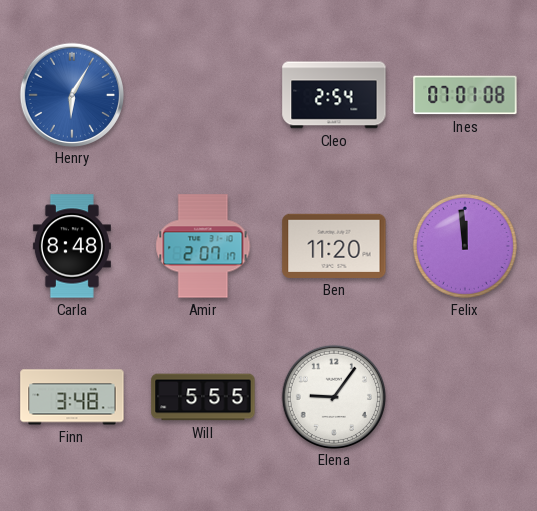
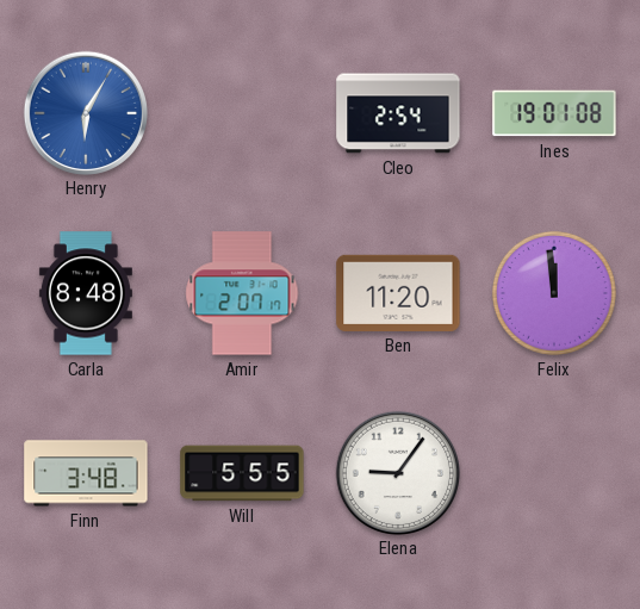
Ines: 07:01 -> 19:01
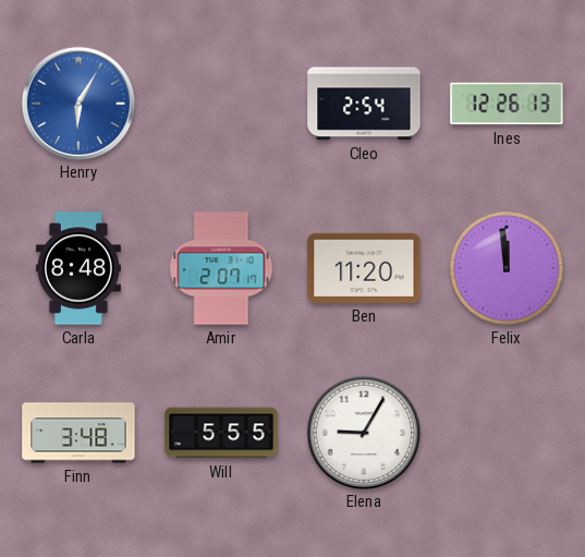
Ines: 19:01 -> 12:26
Elena: 9:06 -> 9:05
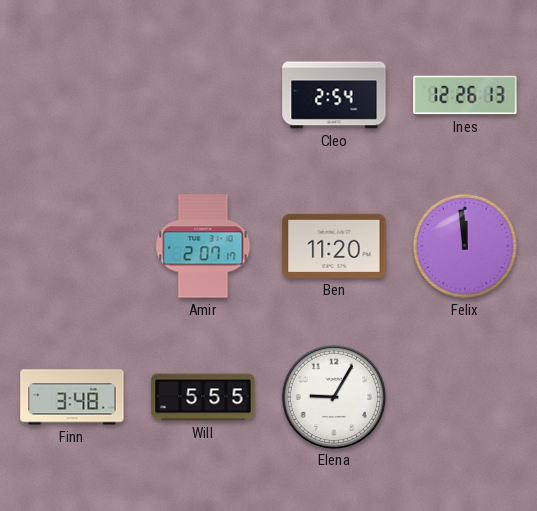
Henry: 6:05 -> none
Carla: 8:48 -> none
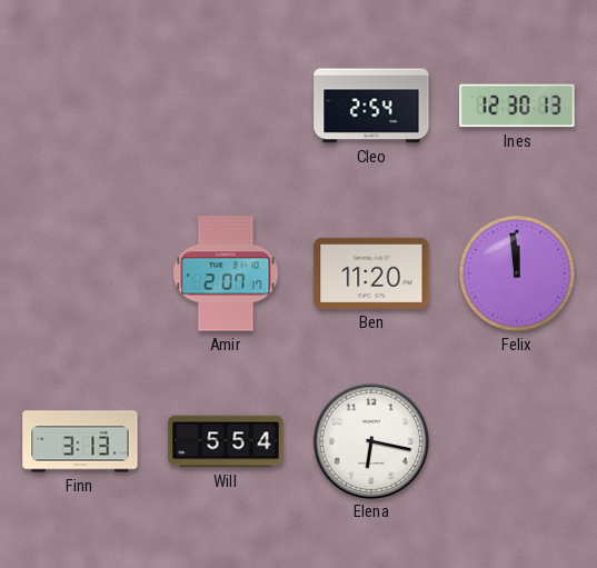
Ines: 12:26 -> 12:30
Finn: 3:48 -> 3:13
Will: 5:55 -> 5:54
Elena: 9:05 -> 6:17
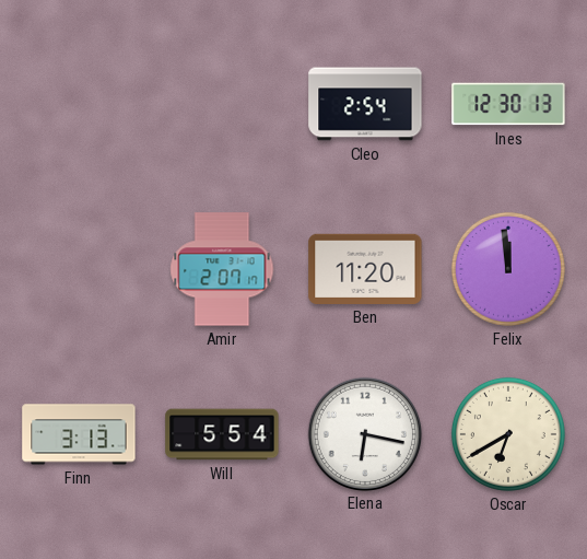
Oscar: none -> 6:40
